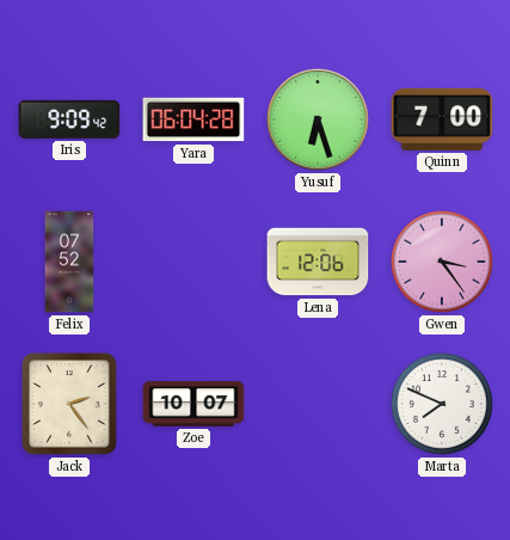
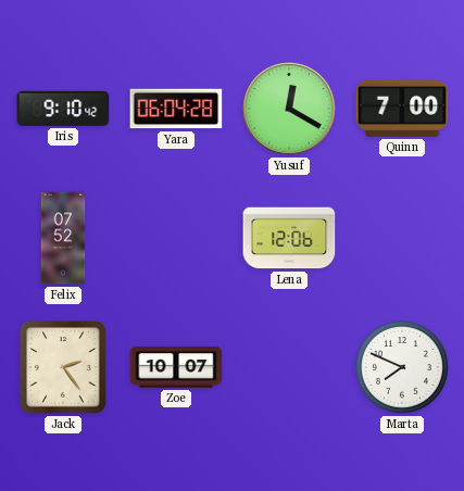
Iris: 9:09 -> 9:10
Yusuf: 6:27 -> 12:20
Gwen: 3:24 -> none
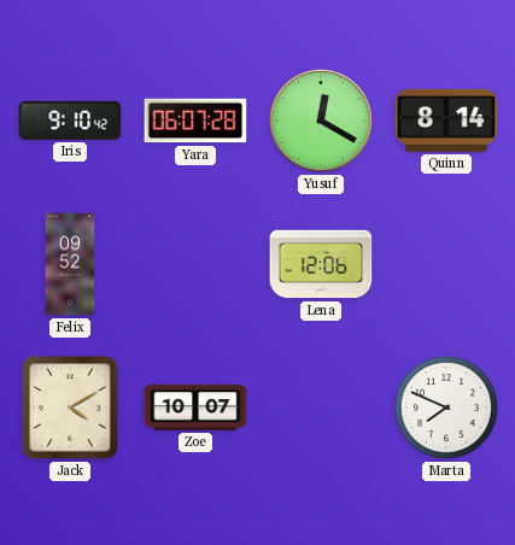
Yara: 06:04 -> 06:07
Quinn: 7:00 -> 8:14
Felix: 07:52 -> 09:52
Jack: 2:24 -> 4:10
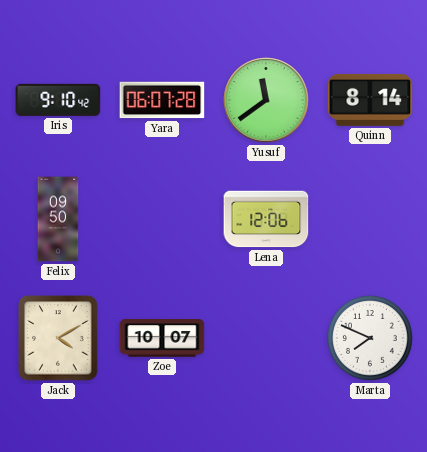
Yusuf: 12:20 -> 11:39
Felix: 09:52 -> 09:50
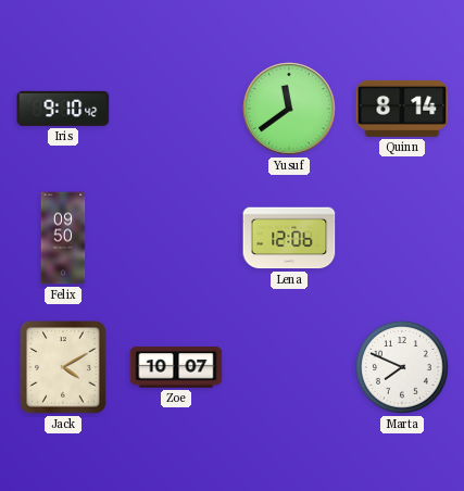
Yara: 06:07 -> none
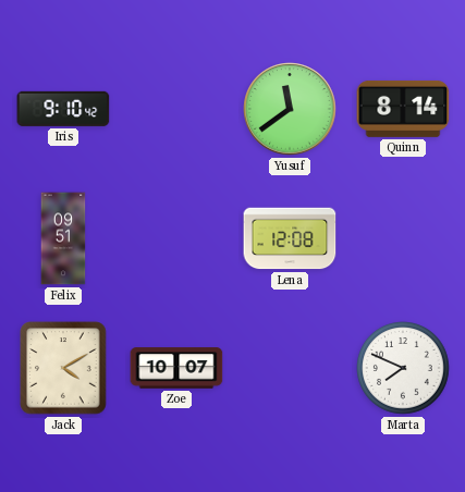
Felix: 09:50 -> 09:51
Lena: 12:06 -> 12:08
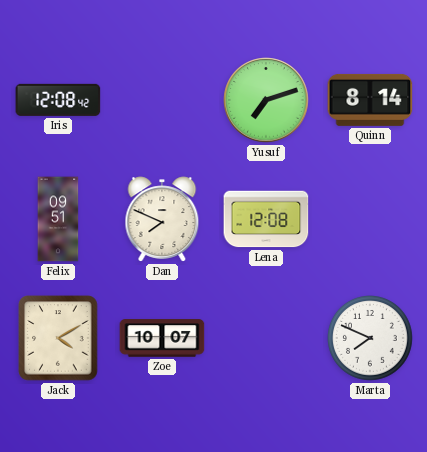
Iris: 9:10 -> 12:08
Yusuf: 11:39 -> 7:12
Dan: none -> 7:49
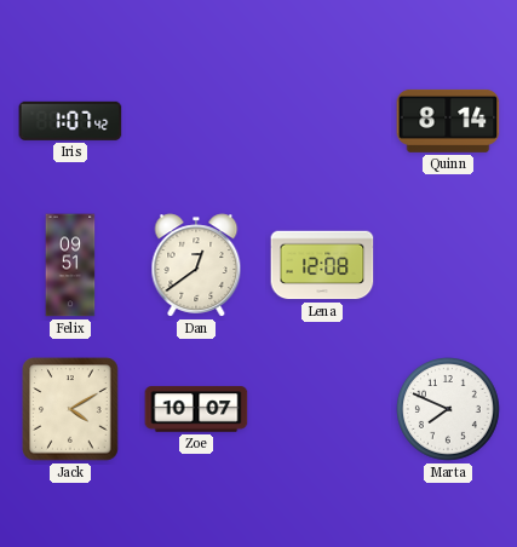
Iris: 12:08 -> 1:07
Yusuf: 7:12 -> none
Dan: 7:49 -> 12:39
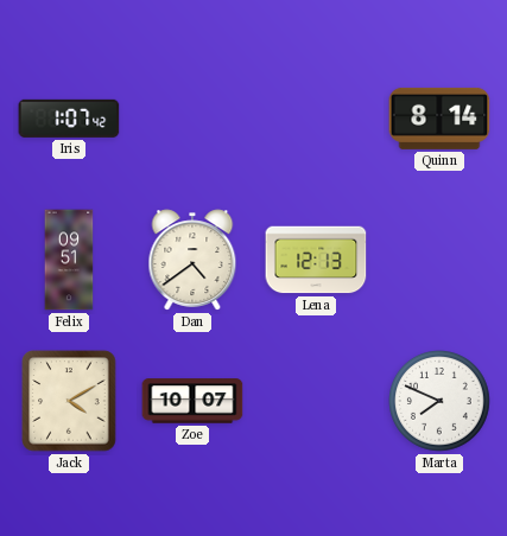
Dan: 12:39 -> 4:39
Lena: 12:08 -> 12:13
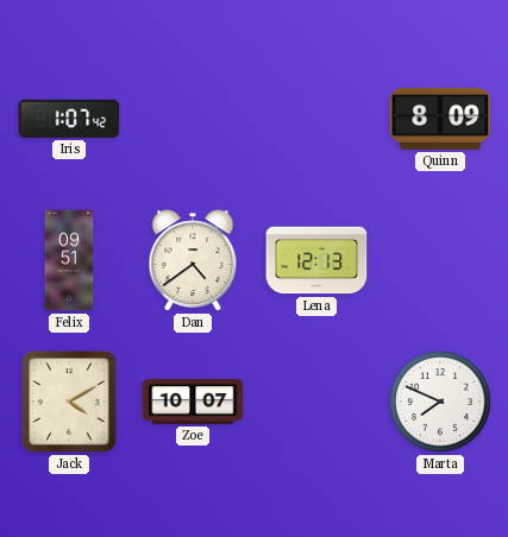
Quinn: 8:14 -> 8:09
